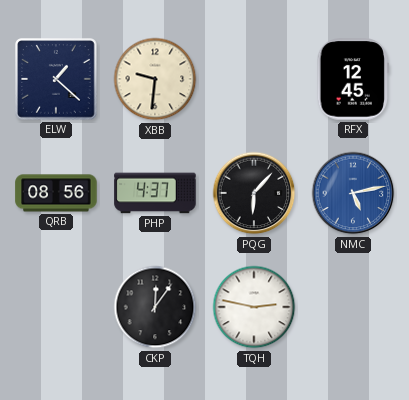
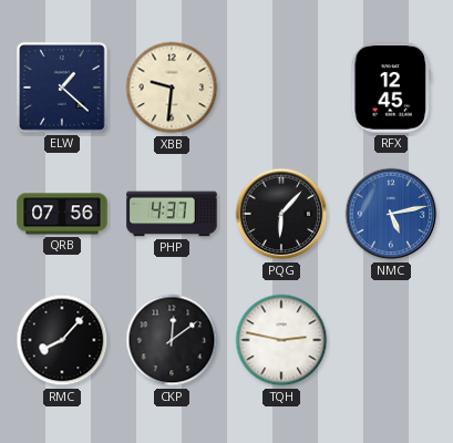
QRB: 08:56 -> 07:56
RMC: none -> 8:07
CKP: 12:06 -> 12:09
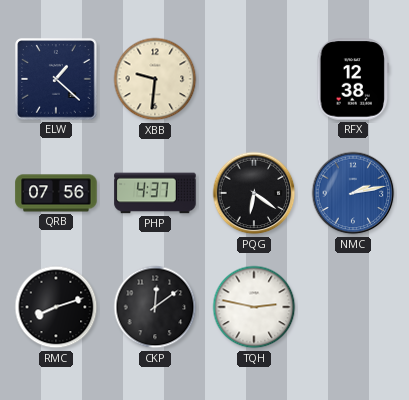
RFX: 12:45 -> 12:38
PQG: 6:07 -> 6:21
NMC: 5:13 -> 2:13
RMC: 8:07 -> 8:12
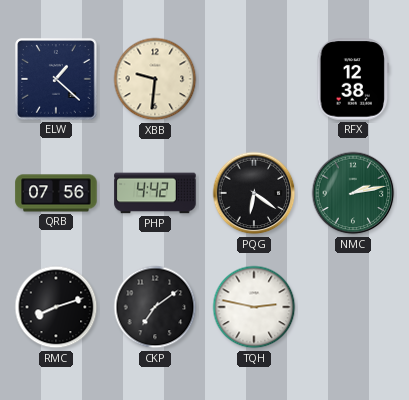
PHP: 4:37 -> 4:42
NMC dial: blue -> green
CKP: 12:09 -> 7:09
